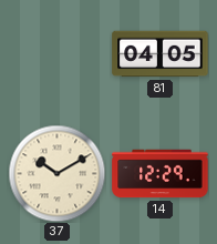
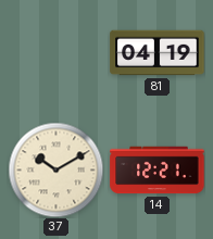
81: 04:05 -> 04:19
14: 12:29 -> 12:21
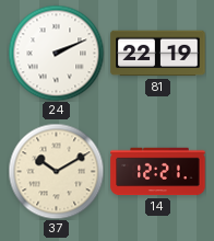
24: none -> 2:11
81: 04:19 -> 22:19
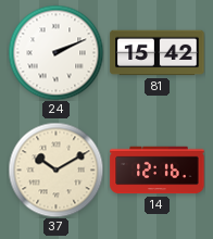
81: 22:19 -> 15:42
14: 12:21 -> 12:16
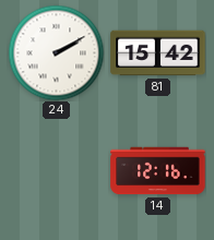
24: 2:11 -> 2:10
37: 10:10 -> none
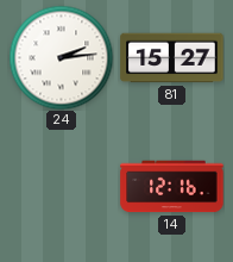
24: 2:10 -> 2:14
81: 15:42 -> 15:27
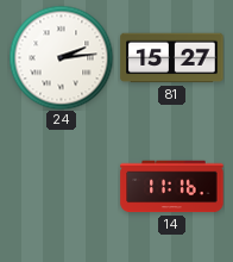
14: 12:16 -> 11:16
